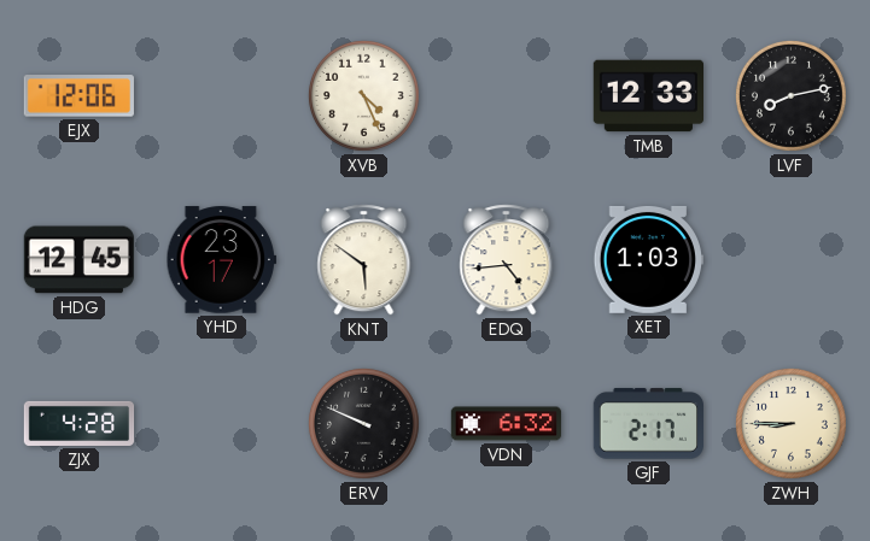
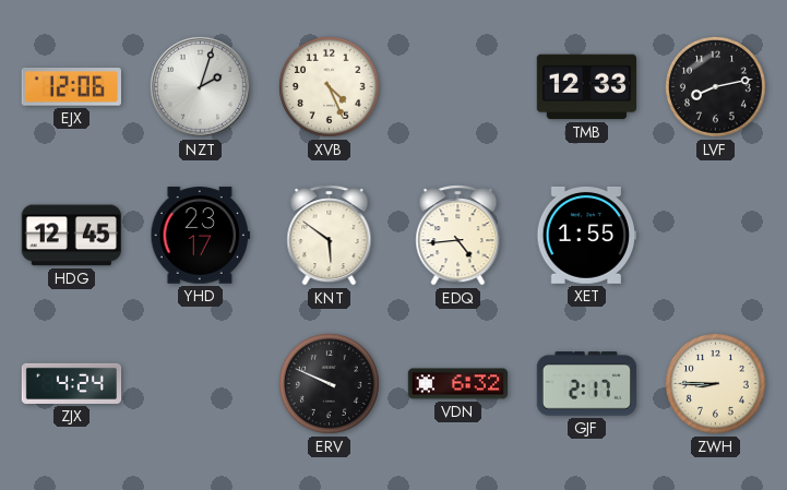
NZT: none -> 2:03
XET: 1:03 -> 1:55
ZJX: 4:28 -> 4:24
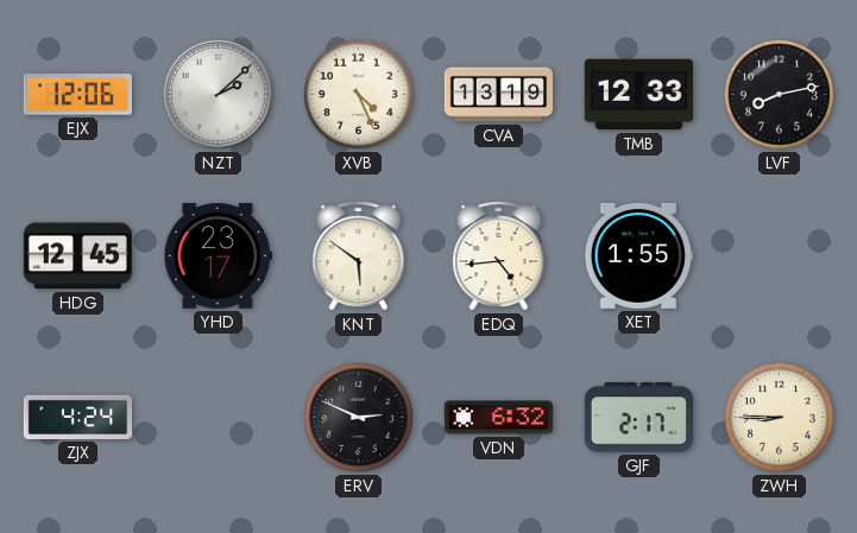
NZT: 2:03 -> 2:08
CVA: none -> 13:19
ERV: 9:49 -> 2:49
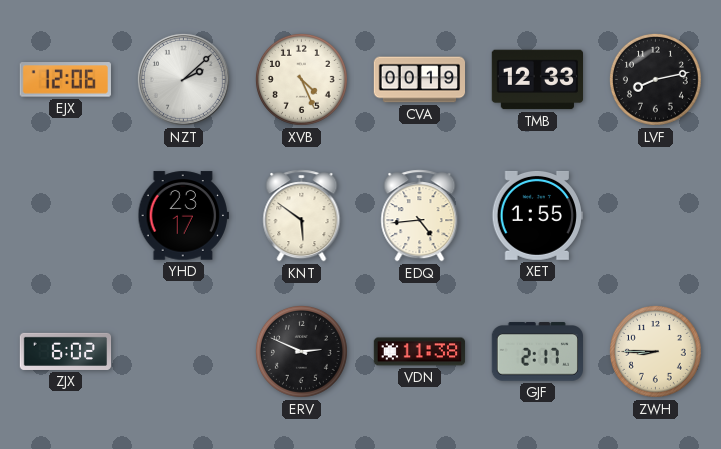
CVA: 13:19 -> 00:19
HDG: 12:45 -> none
ZJX: 4:24 -> 6:02
VDN: 6:32 -> 11:38
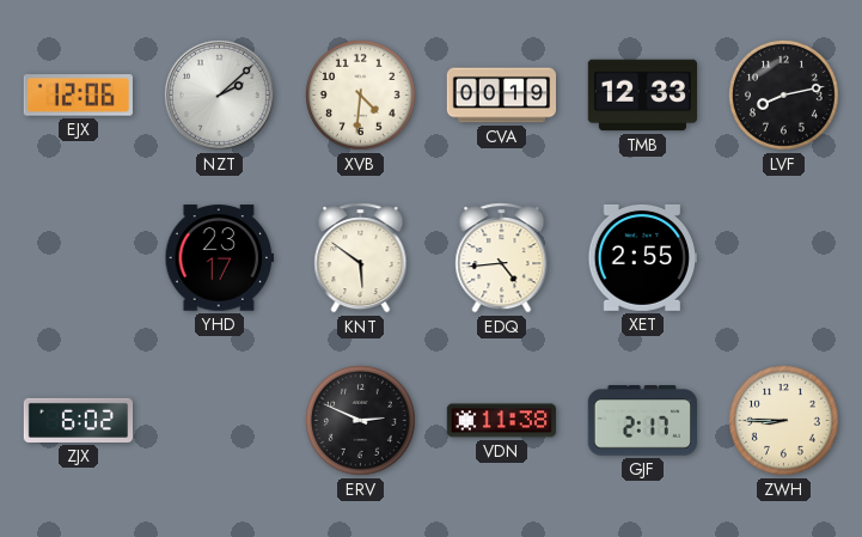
XVB: 4:26 -> 4:31
XET: 1:55 -> 2:55
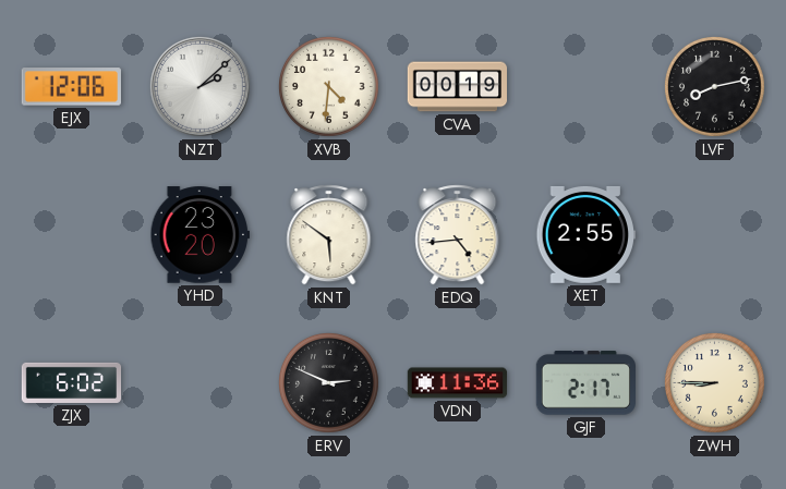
TMB: 12:33 -> none
YHD: 23:17 -> 23:20
VDN: 11:38 -> 11:36
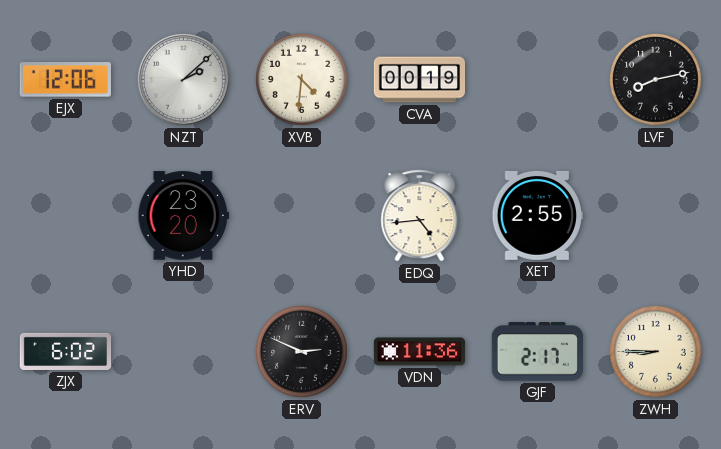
KNT: 5:51 -> none
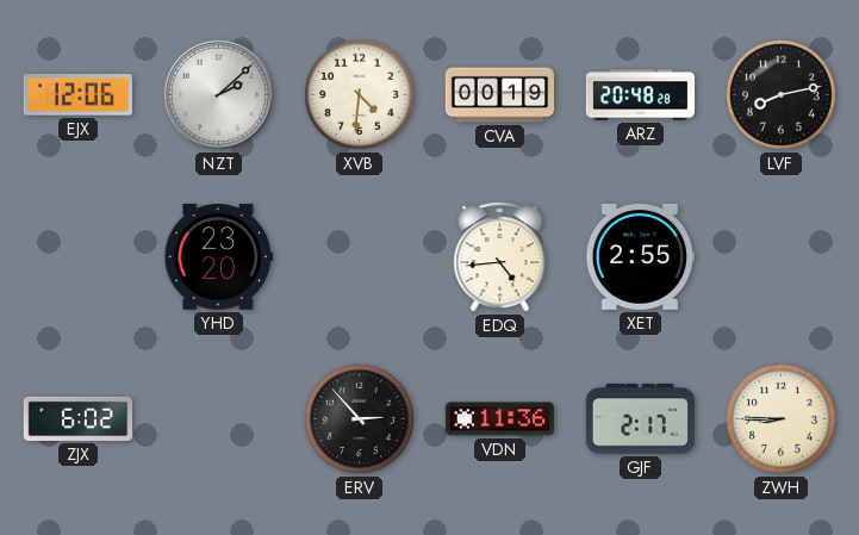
ARZ: none -> 20:48
ERV: 2:49 -> 2:53
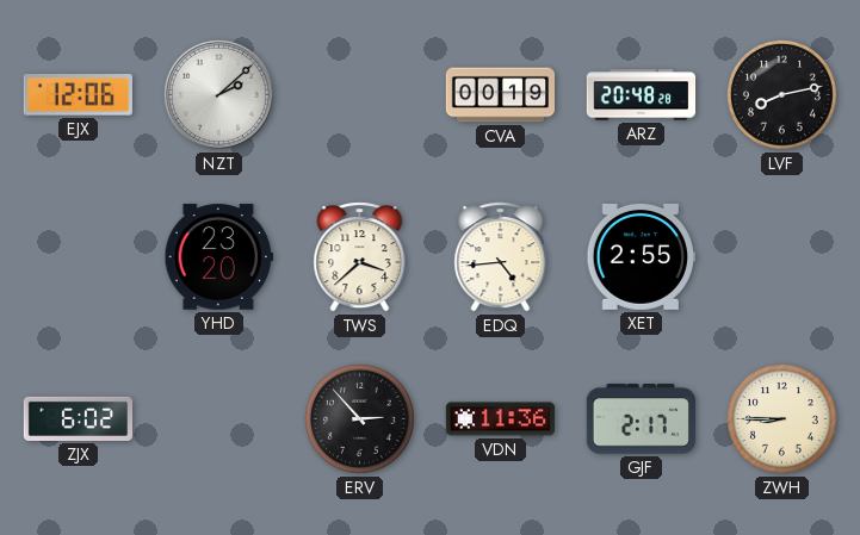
XVB: 4:31 -> none
TWS: none -> 3:38
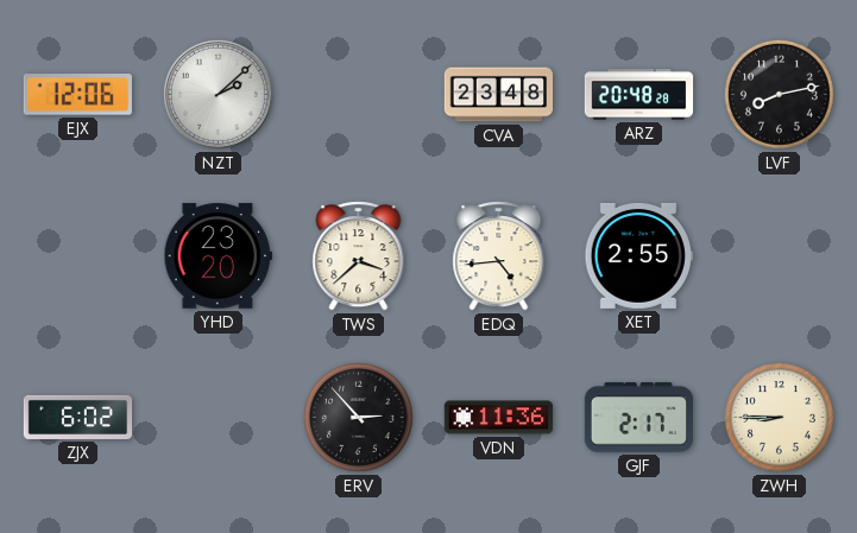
CVA: 00:19 -> 23:48
